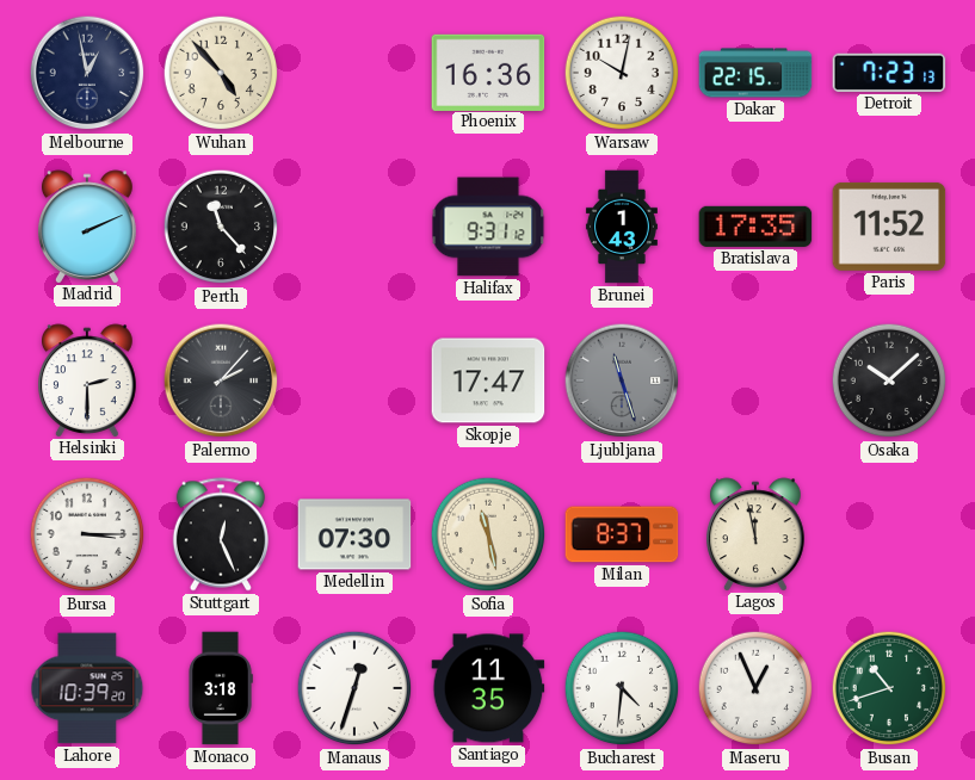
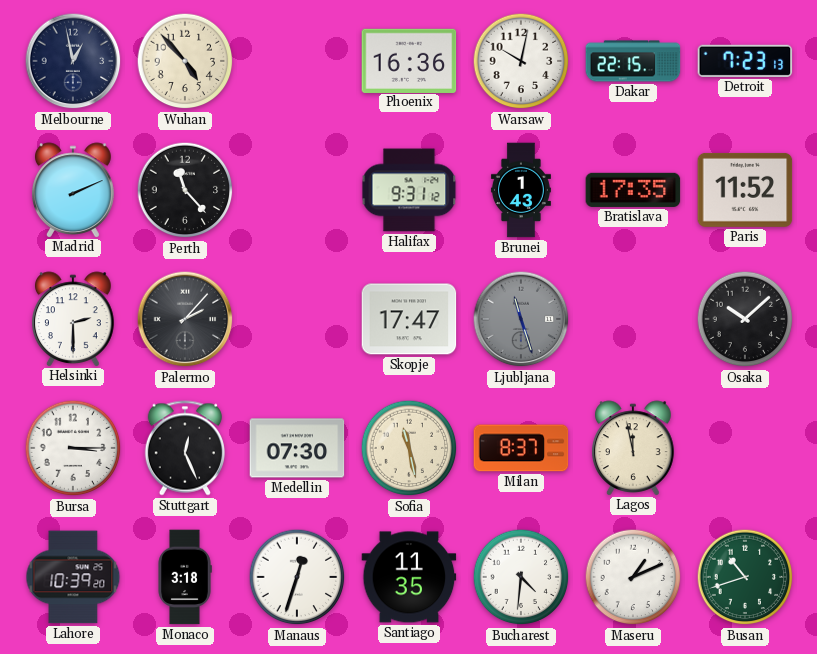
Maseru: 12:56 -> 1:11
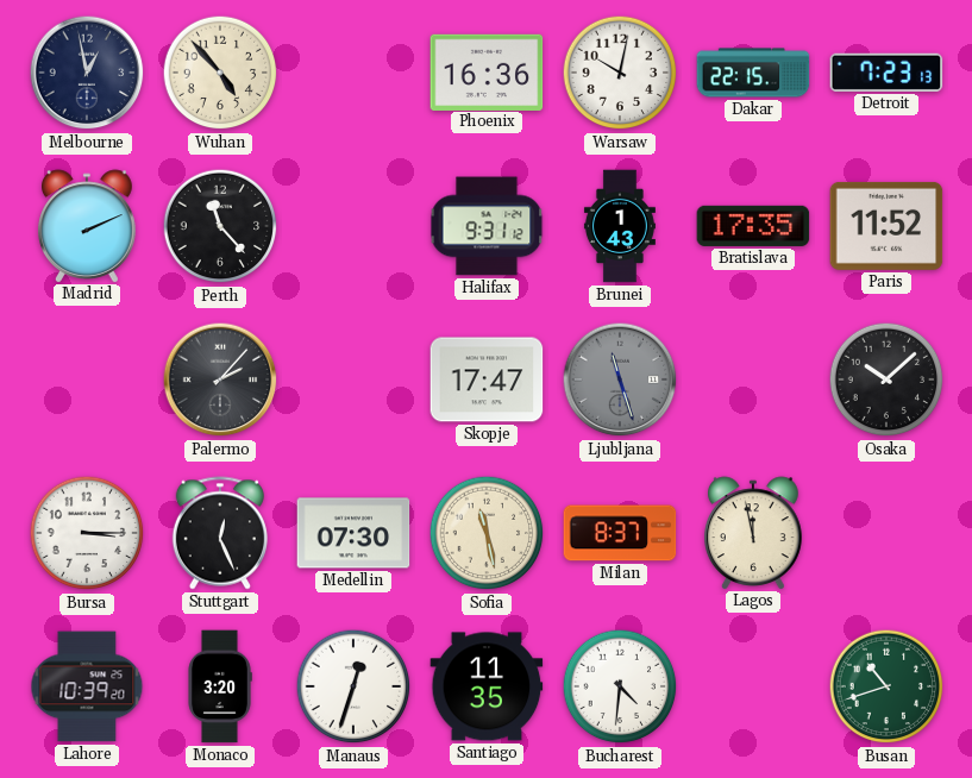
Helsinki: 2:30 -> none
Monaco: 3:18 -> 3:20
Maseru: 1:11 -> none
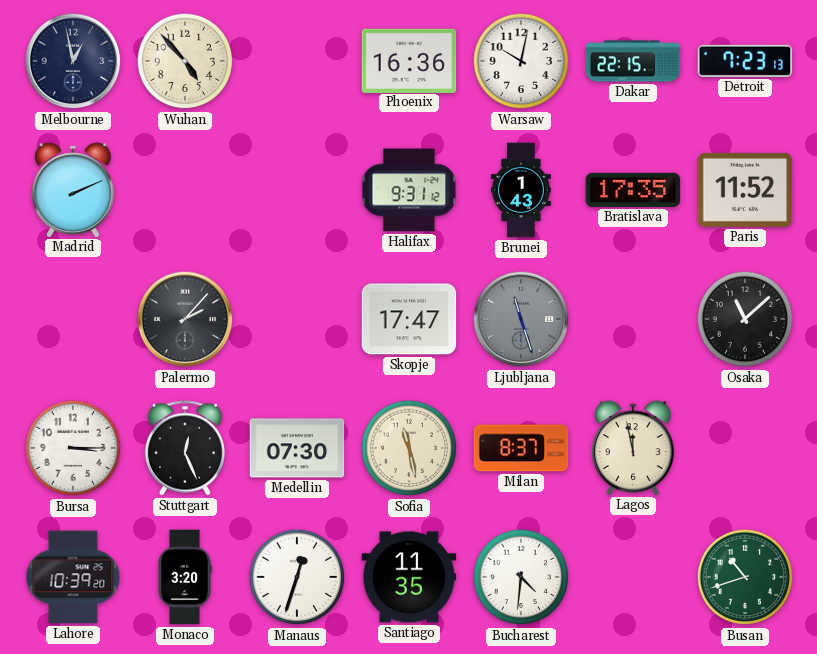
Perth: 11:23 -> none
Osaka: 10:08 -> 11:08
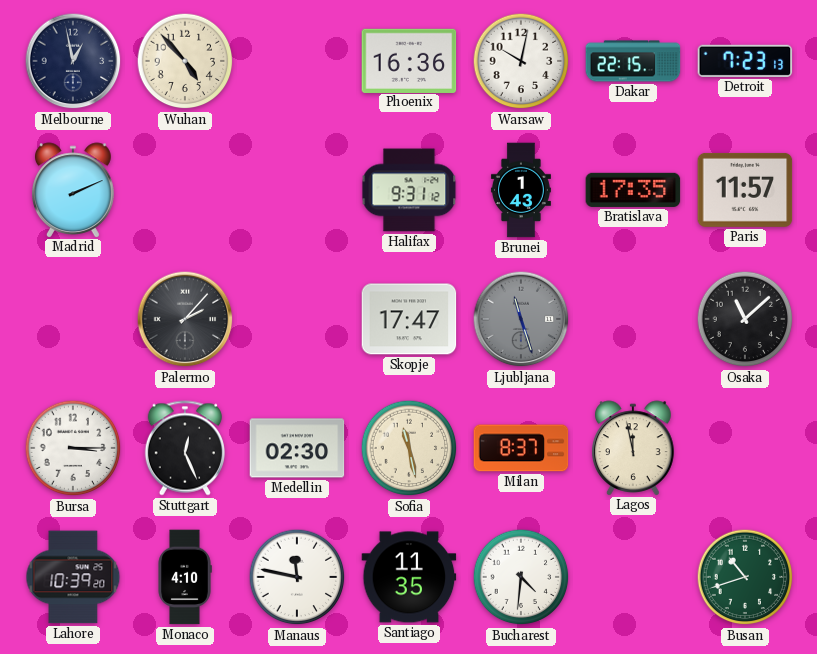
Paris: 11:52 -> 11:57
Medellin: 07:30 -> 02:30
Monaco: 3:20 -> 4:10
Manaus: 12:33 -> 11:47
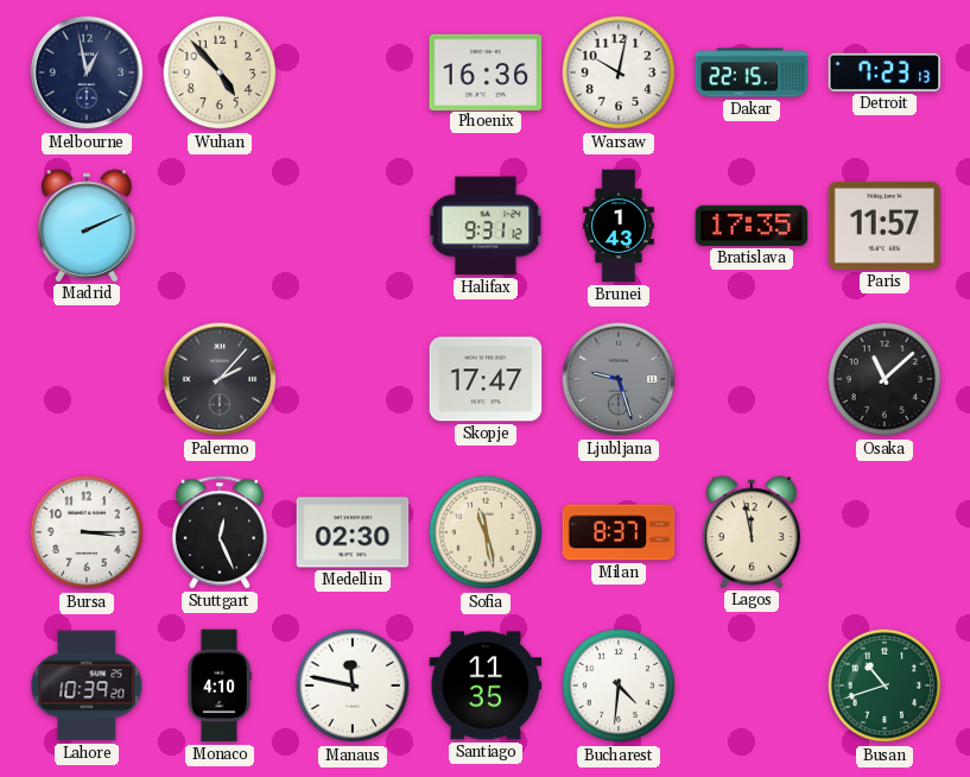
Ljubljana: 11:27 -> 9:27
